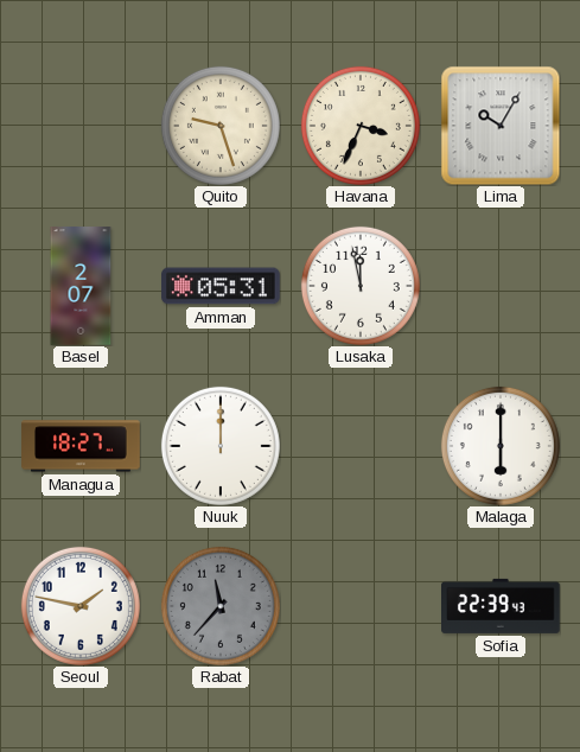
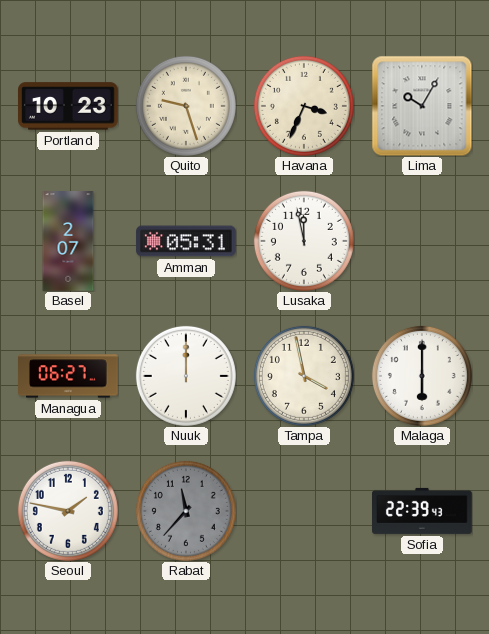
Portland: none -> 10:23
Managua: 18:27 -> 06:27
Tampa: none -> 3:58
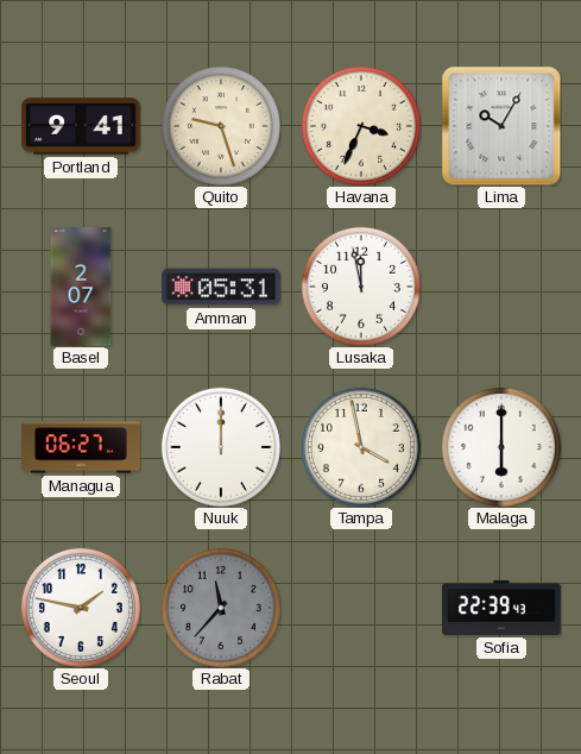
Portland: 10:23 -> 9:41
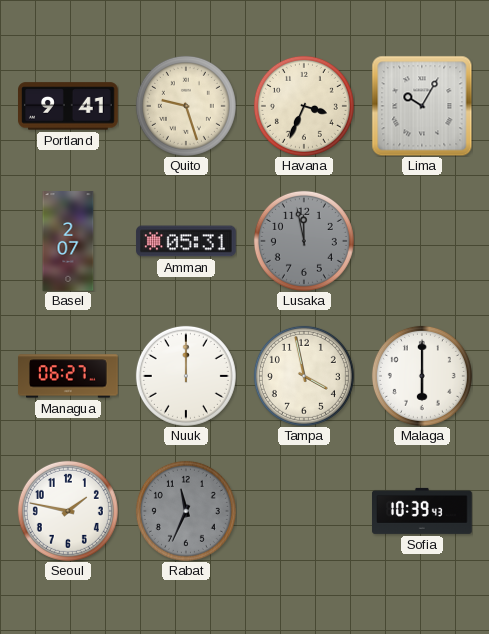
Lusaka dial: white -> grey
Rabat: 11:37 -> 11:34
Sofia: 22:39 -> 10:39
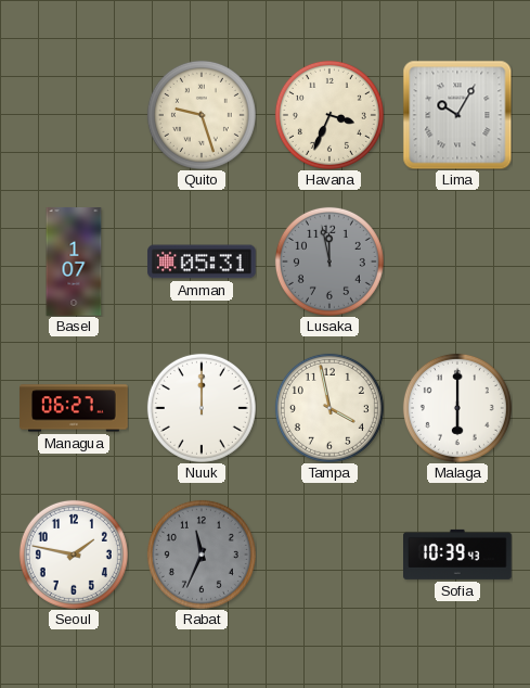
Portland: 9:41 -> none
Basel: 2:07 -> 1:07
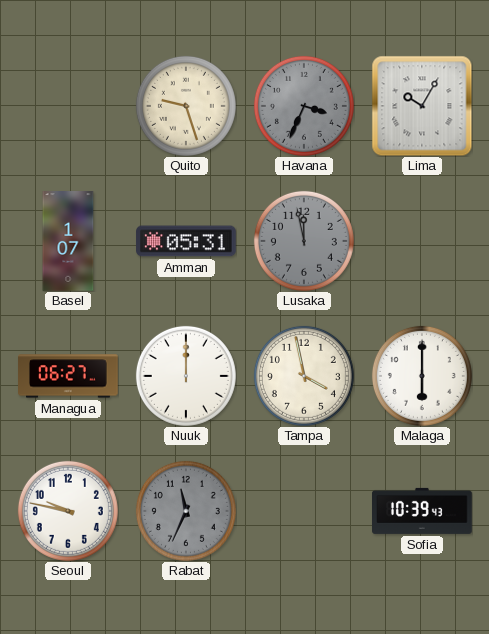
Havana dial: cream -> grey
Seoul: 1:47 -> 9:47
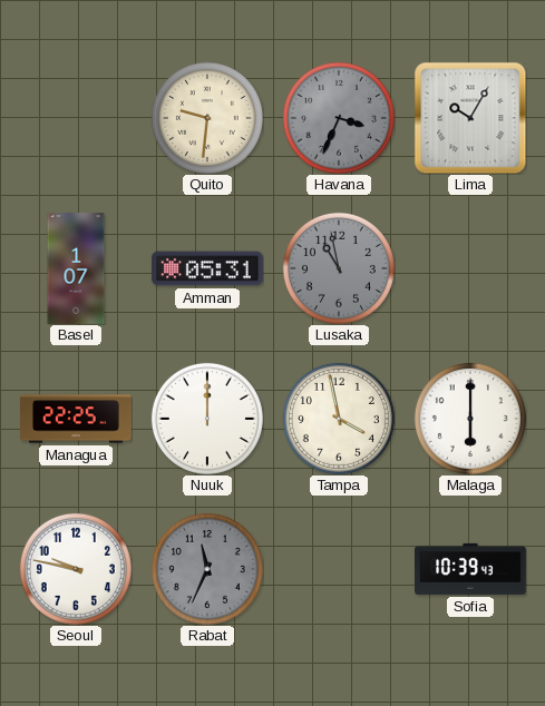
Quito: 9:27 -> 9:31
Lusaka: 11:58 -> 10:58
Managua: 06:27 -> 22:25
